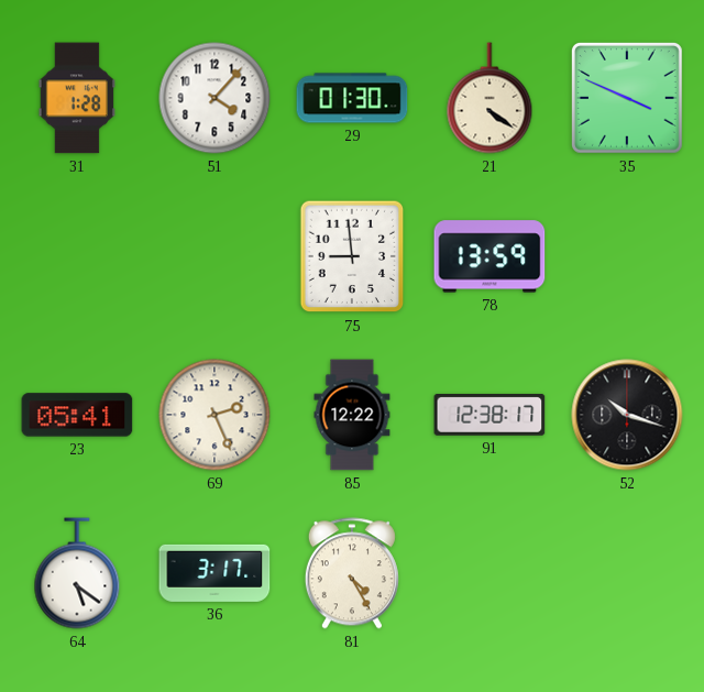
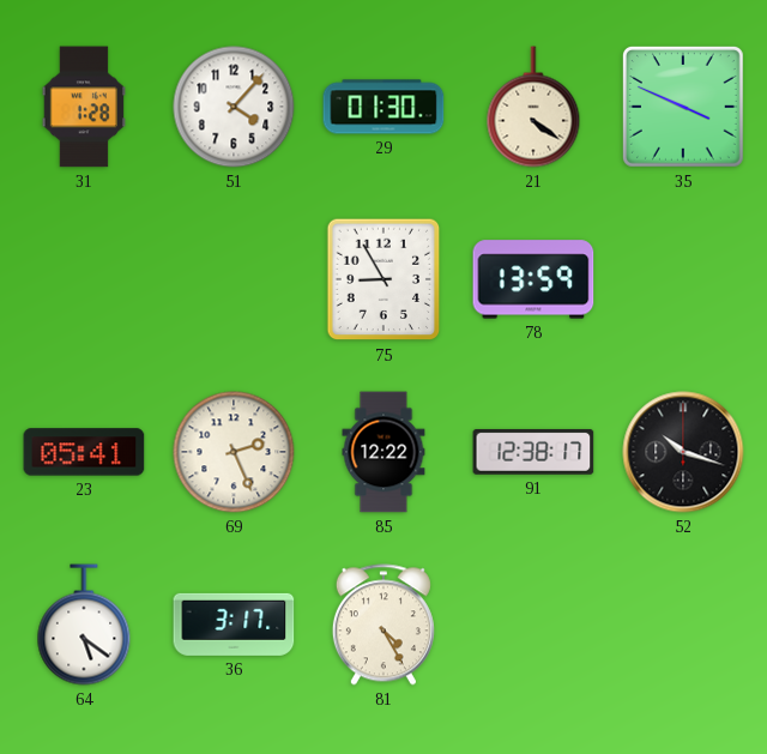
75: 8:59 -> 8:55
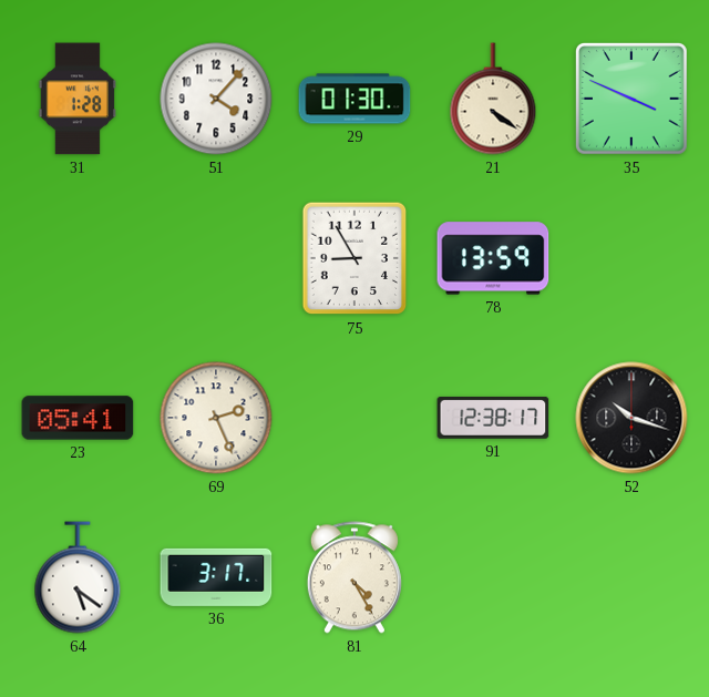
85: 12:22 -> none
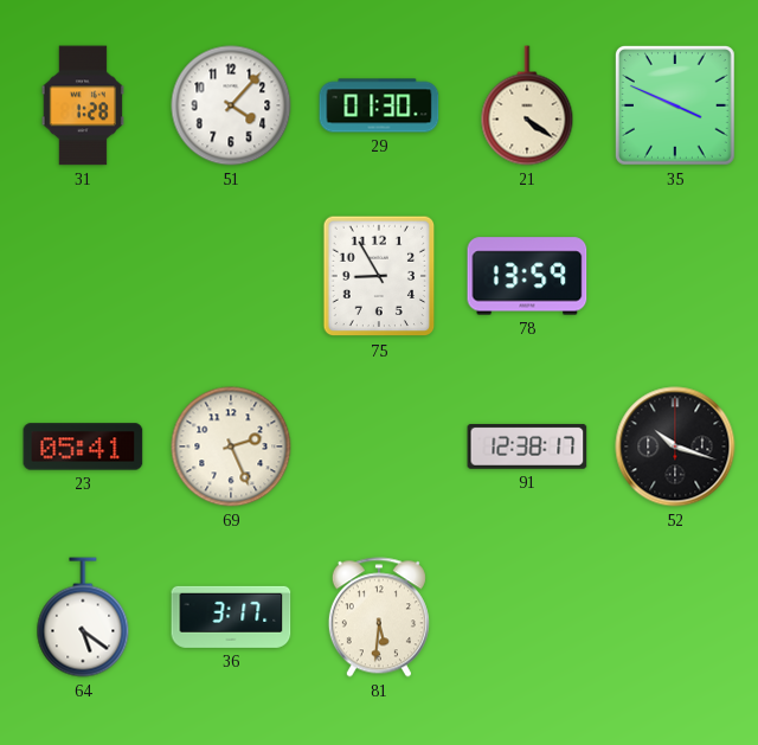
81: 4:25 -> 5:31
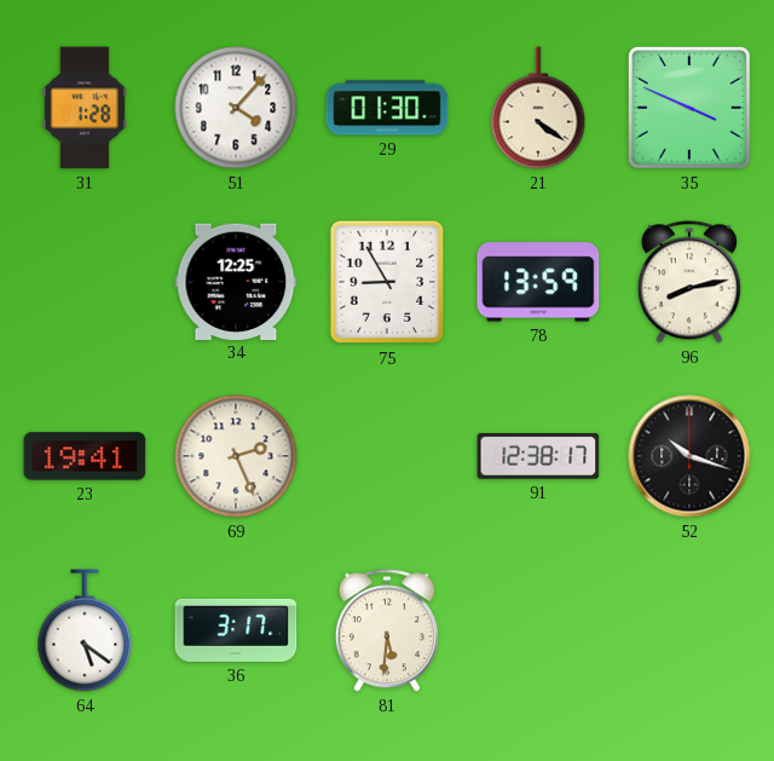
34: none -> 12:25
96: none -> 8:13
23: 05:41 -> 19:41
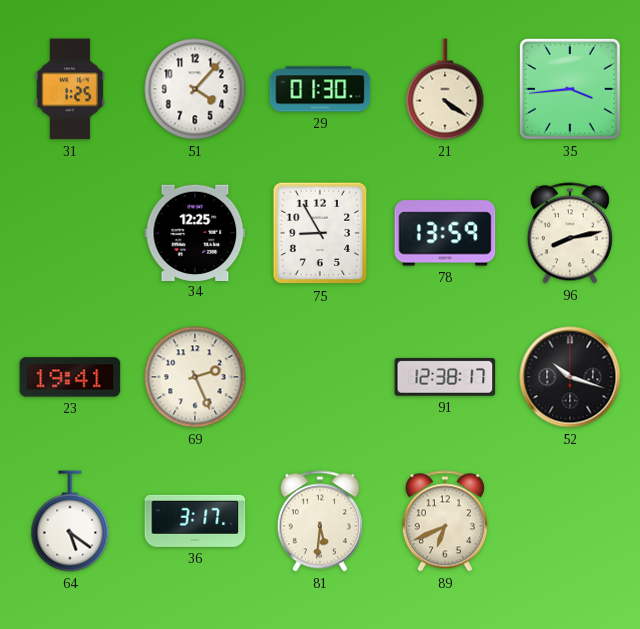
31: 1:28 -> 1:25
35: 3:49 -> 3:44
89: none -> 6:41
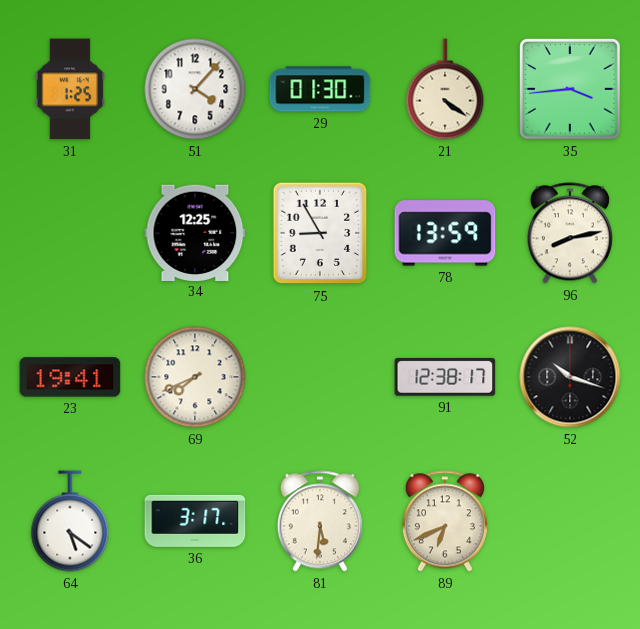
69: 2:26 -> 7:41
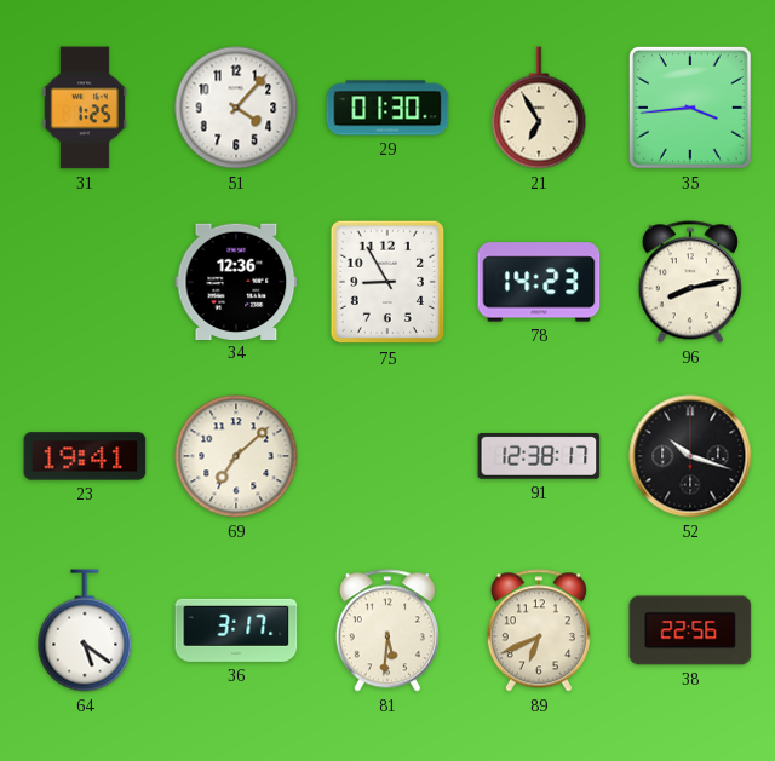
21: 4:21 -> 6:55
34: 12:25 -> 12:36
78: 13:59 -> 14:23
69: 7:41 -> 7:08
38: none -> 22:56
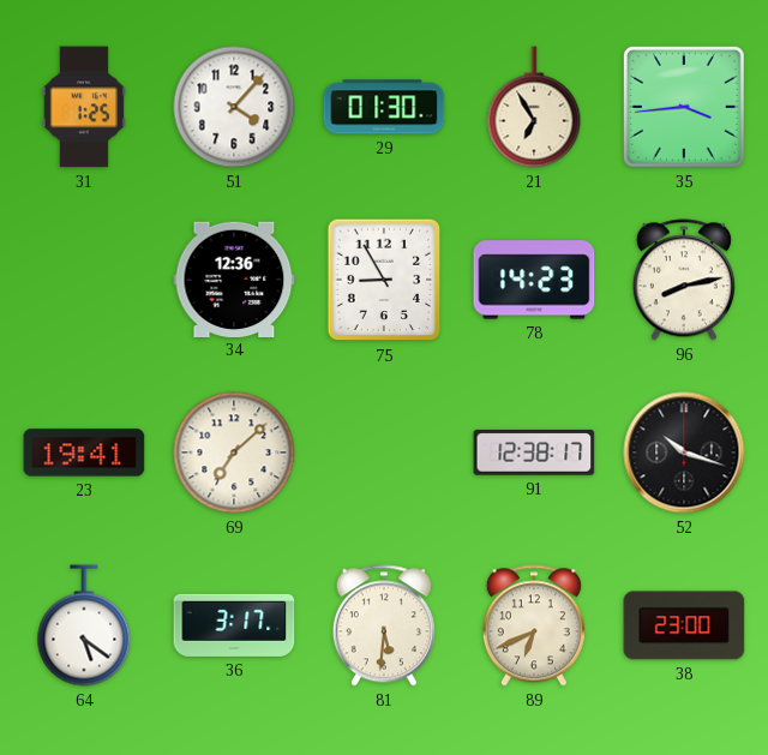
38: 22:56 -> 23:00
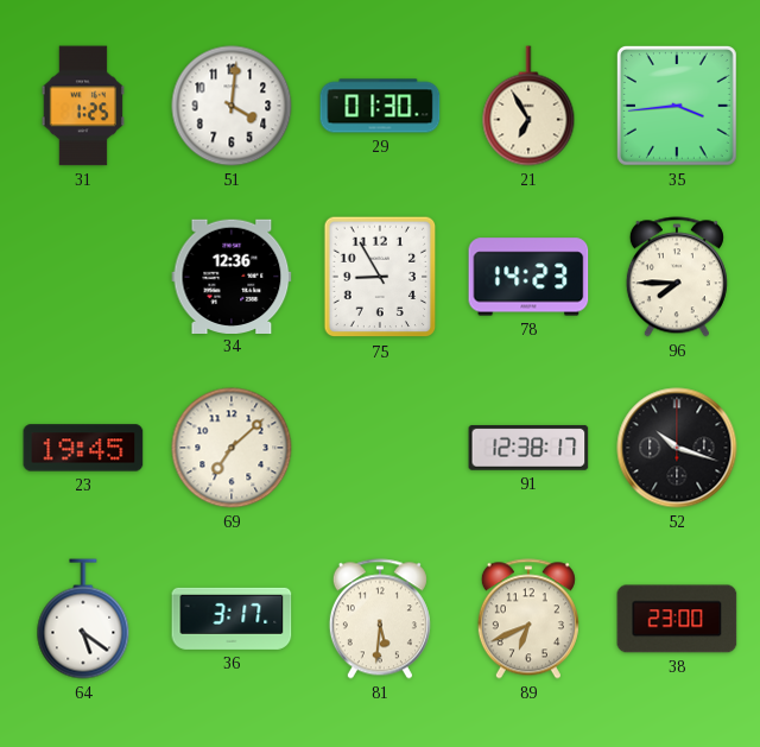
51: 4:07 -> 4:01
96: 8:13 -> 7:45
23: 19:41 -> 19:45
